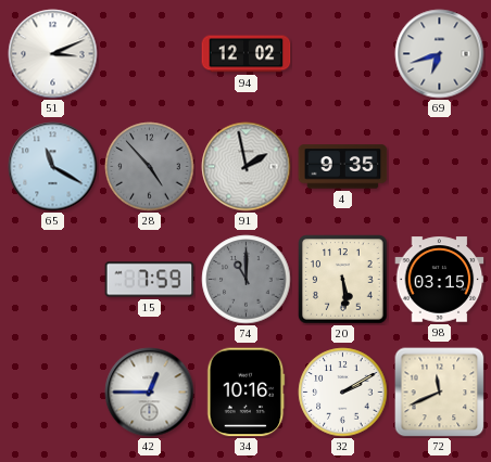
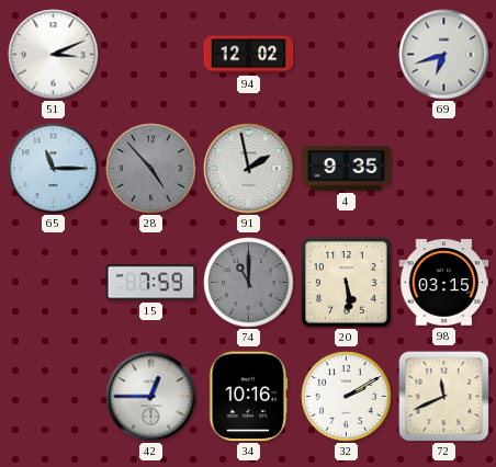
65: 11:20 -> 11:15
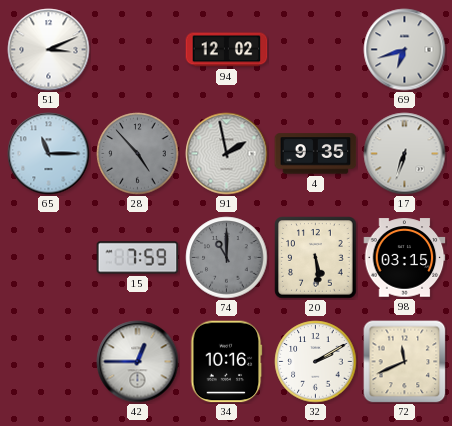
17: none -> 6:33
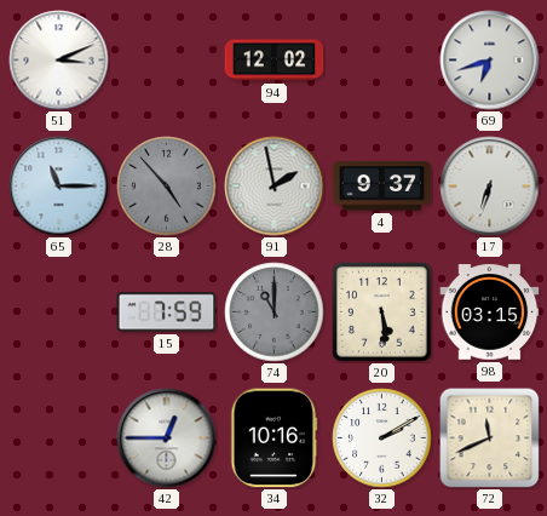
4: 9:35 -> 9:37
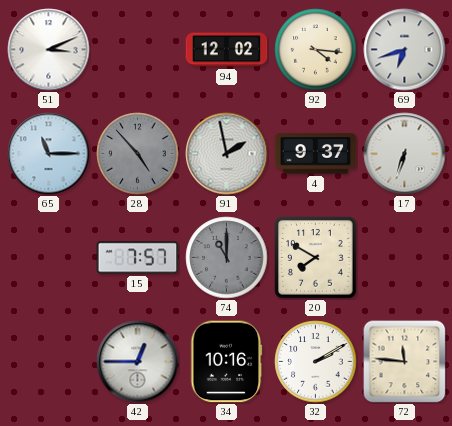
92: none -> 4:16
15: 7:59 -> 7:57
20: 5:29 -> 7:50
98: 03:15 -> none
72: 11:41 -> 11:46
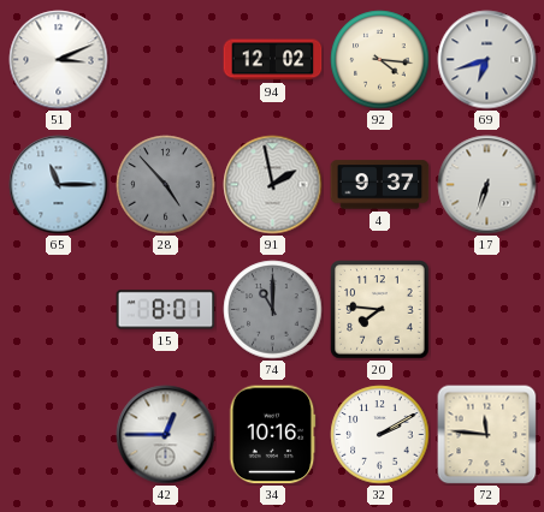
15: 7:57 -> 8:01
20: 7:50 -> 7:46
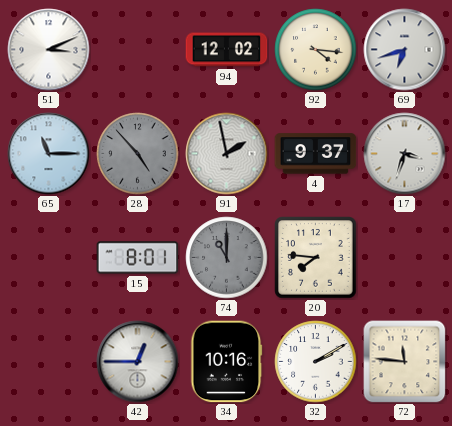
17: 6:33 -> 3:33
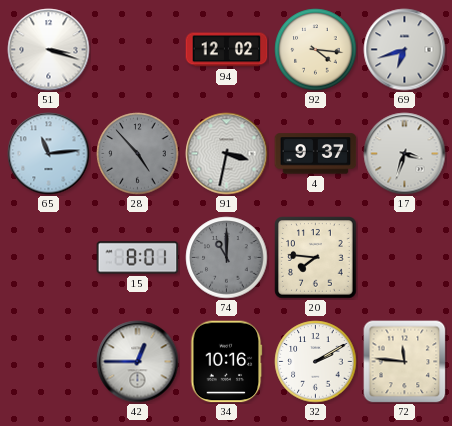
51: 3:11 -> 3:18
65: 11:15 -> 11:14
91: 1:58 -> 3:32
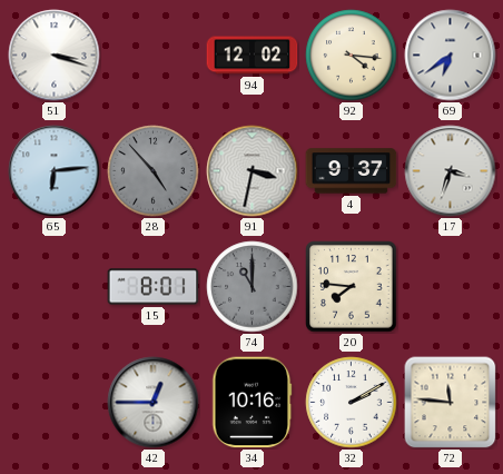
69: 6:42 -> 6:39
65: 11:14 -> 6:14
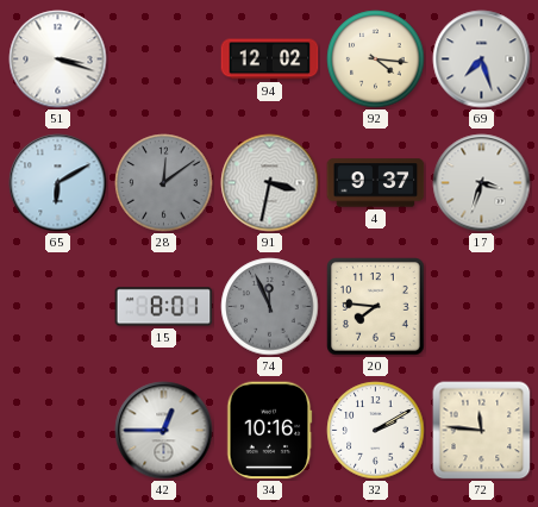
69: 6:39 -> 7:27
65: 6:14 -> 6:10
28: 4:53 -> 12:09
74: 11:00 -> 11:56
